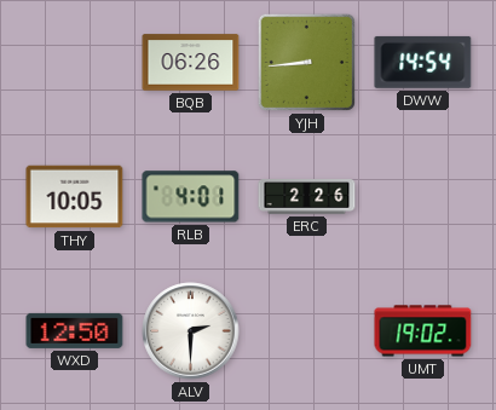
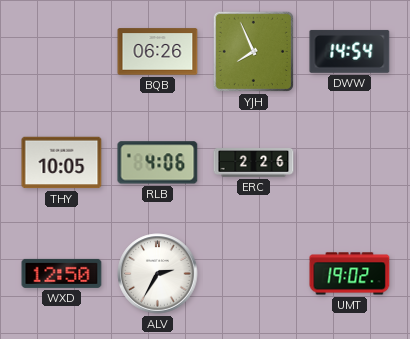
YJH: 8:44 -> 7:56
RLB: 4:01 -> 4:06
ALV: 2:30 -> 2:35
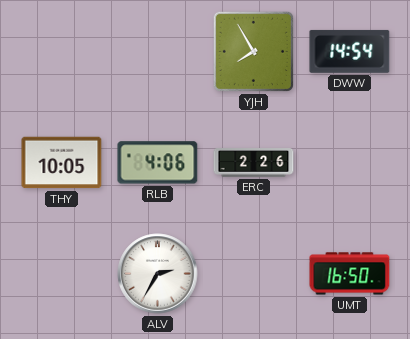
BQB: 06:26 -> none
YJH: 7:56 -> 7:55
WXD: 12:50 -> none
UMT: 19:02 -> 16:50
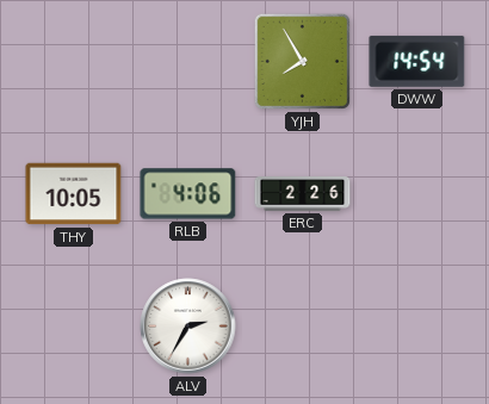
UMT: 16:50 -> none
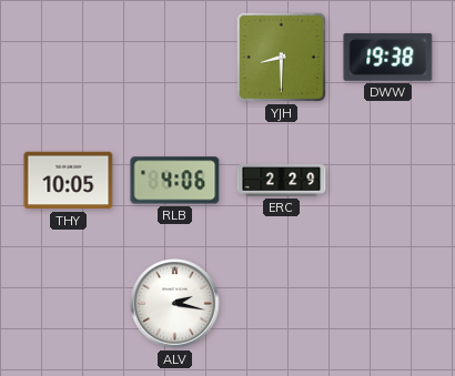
YJH: 7:55 -> 8:30
DWW: 14:54 -> 19:38
ERC: 2:26 -> 2:29
ALV: 2:35 -> 2:17
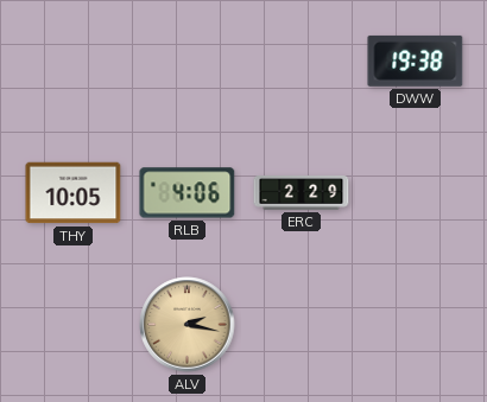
YJH: 8:30 -> none
ALV dial: white -> champagne
